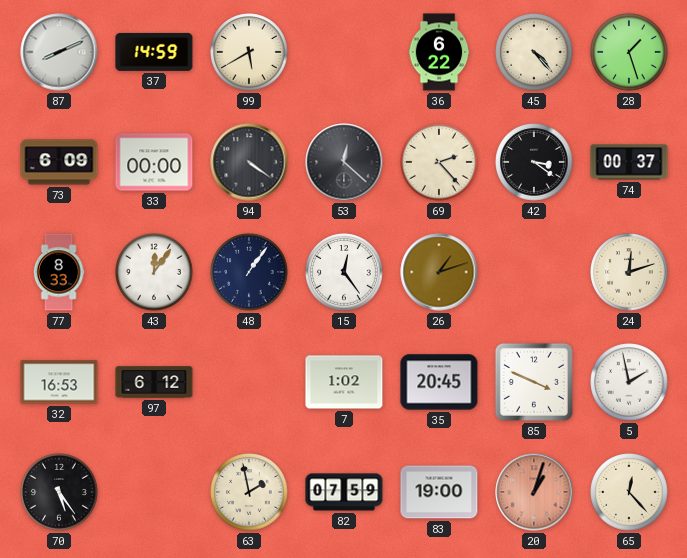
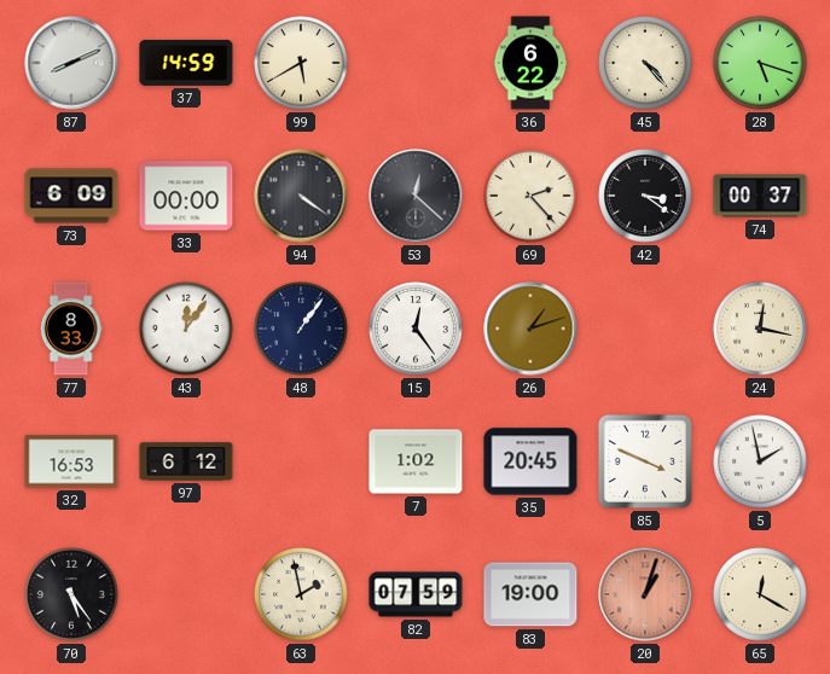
28: 1:27 -> 5:18
24: 12:12 -> 12:17
65: 12:23 -> 12:20
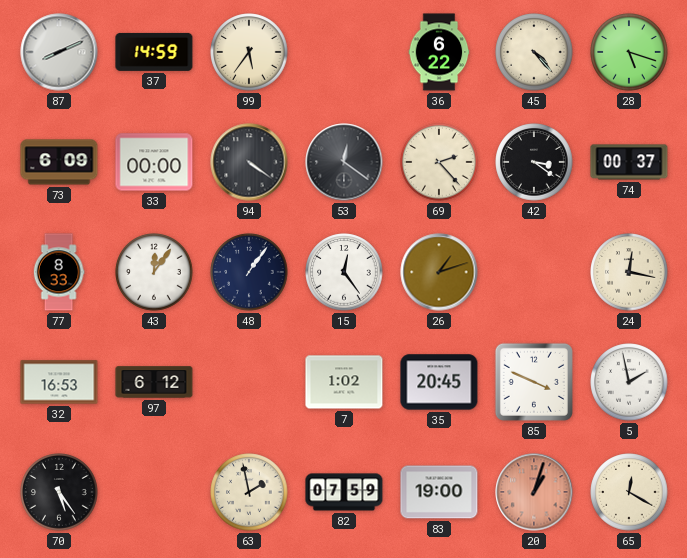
99: 5:40 -> 5:36
53: 12:22 -> 12:21
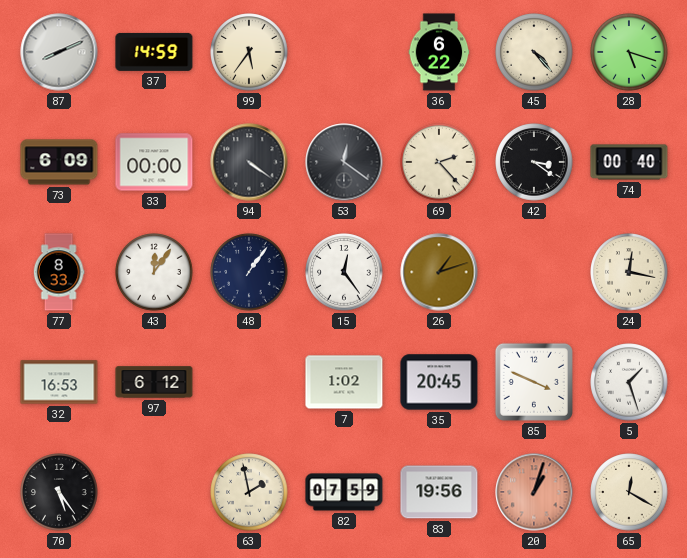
74: 00:37 -> 00:40
5: 1:58 -> 1:27
83: 19:00 -> 19:56
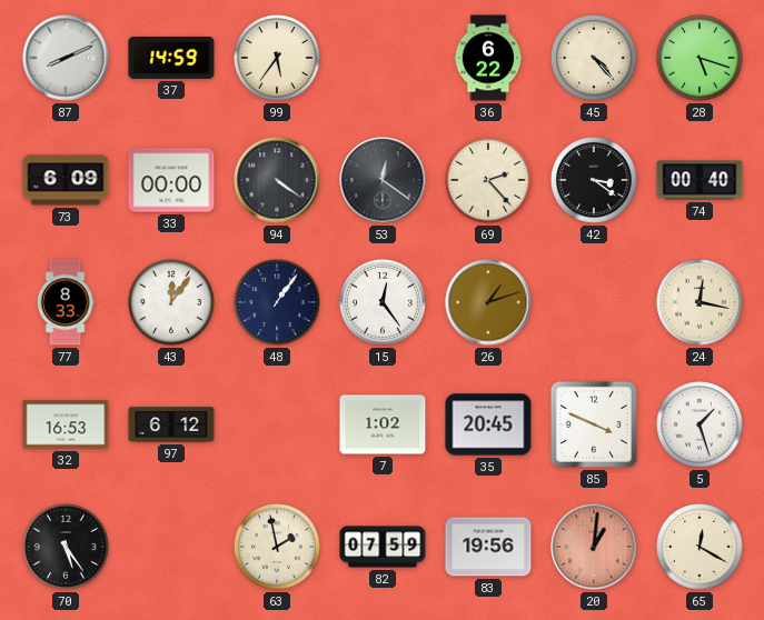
20: 1:03 -> 1:01
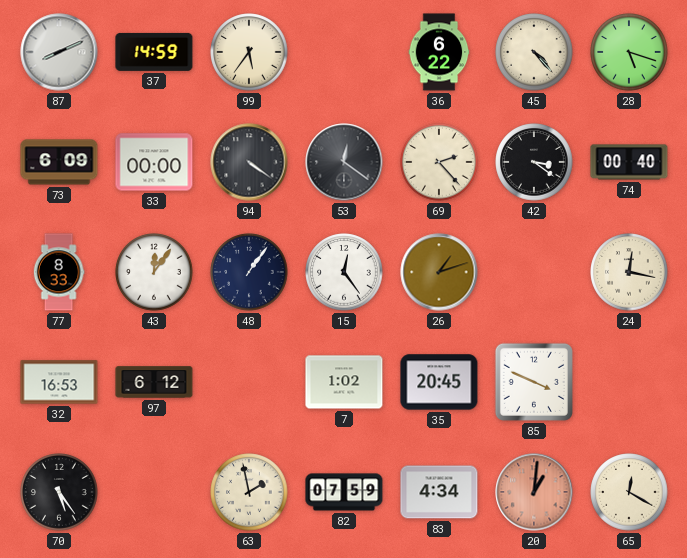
5: 1:27 -> none
83: 19:56 -> 4:34
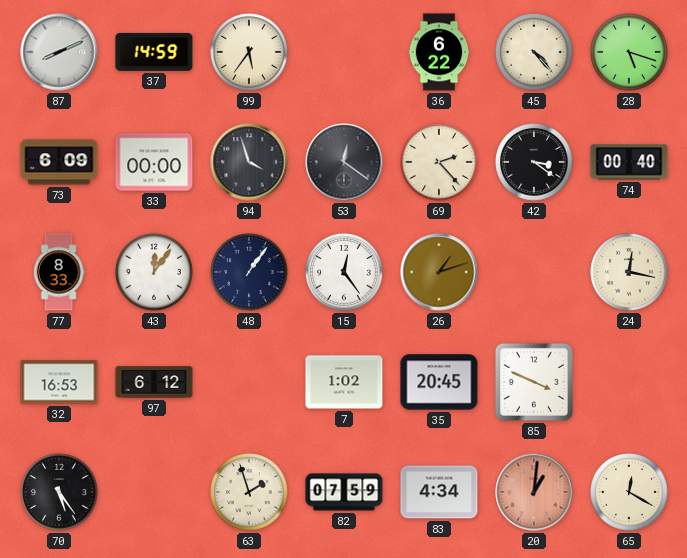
94: 4:21 -> 3:57
63: 1:58 -> 1:57
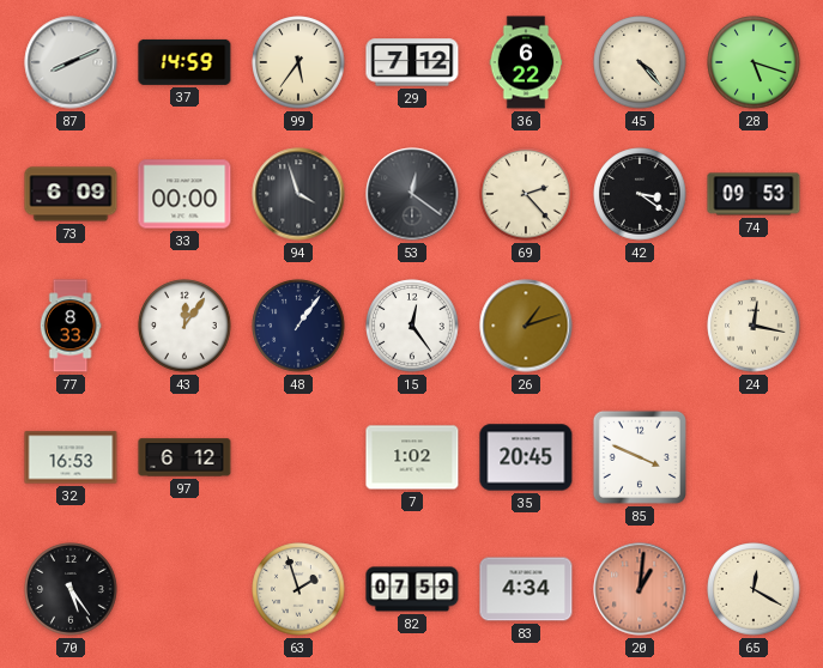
29: none -> 7:12
74: 00:40 -> 09:53
